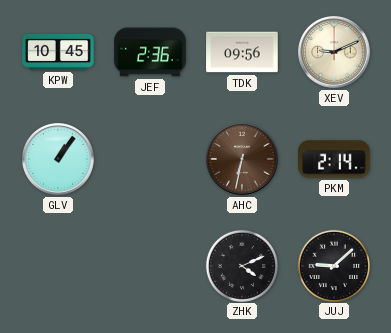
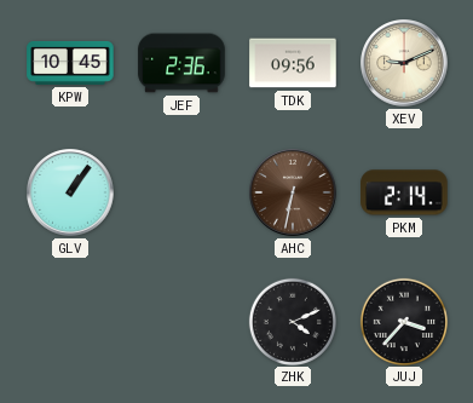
JUJ: 9:08 -> 3:37
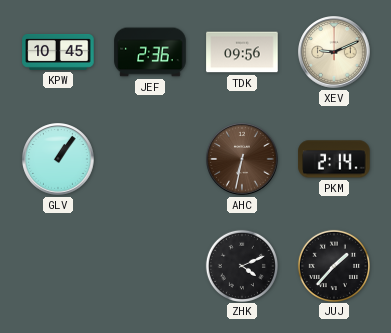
JUJ: 3:37 -> 1:37
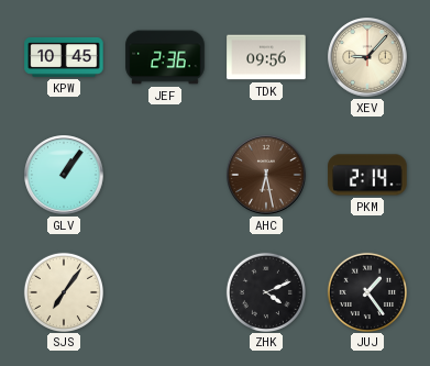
XEV: 9:11 -> 9:07
AHC: 6:32 -> 6:28
SJS: none -> 7:06
JUJ: 1:37 -> 1:24
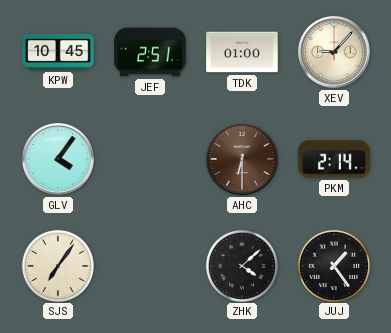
JEF: 2:36 -> 2:51
TDK: 09:56 -> 01:00
GLV: 1:06 -> 4:06
AHC: 6:28 -> 6:30
ZHK: 4:11 -> 4:08
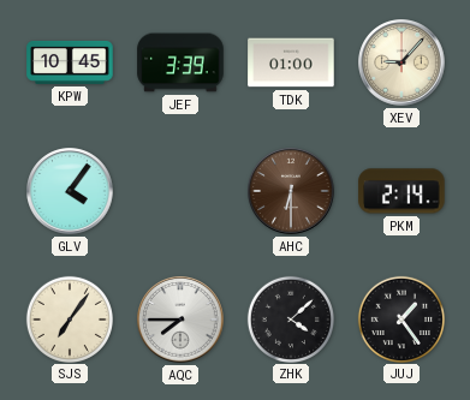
JEF: 2:51 -> 3:39
AQC: none -> 7:45
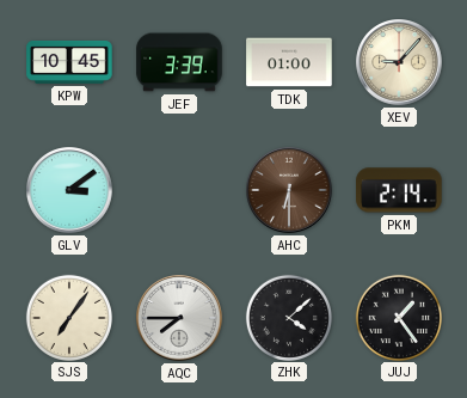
GLV: 4:06 -> 3:09
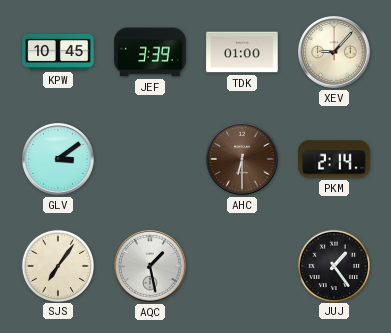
AQC: 7:45 -> 1:28
ZHK: 4:08 -> none
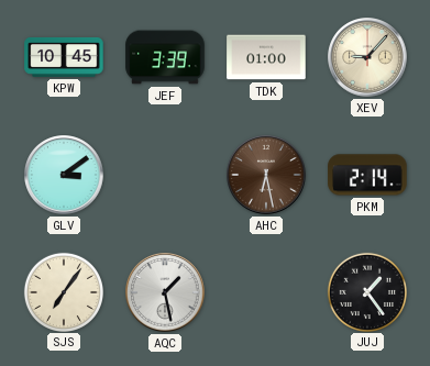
AHC: 6:30 -> 6:28
